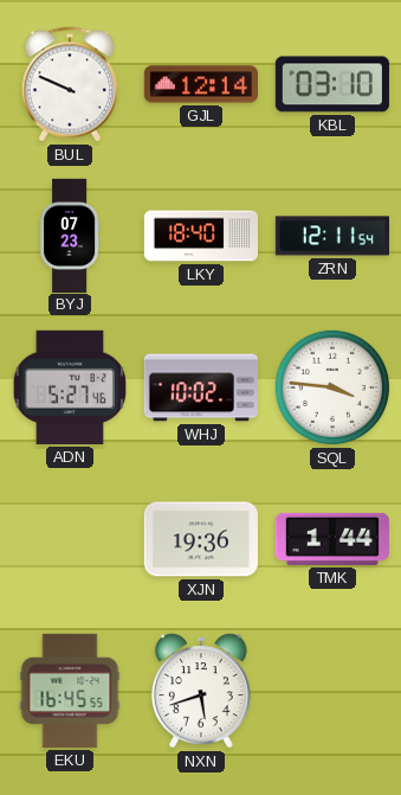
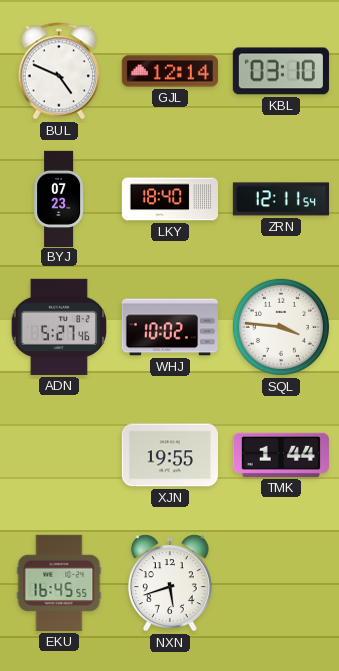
BUL: 9:49 -> 4:49
XJN: 19:36 -> 19:55
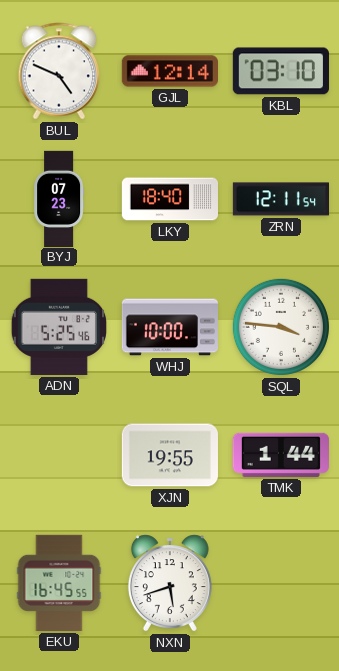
ADN: 5:27 -> 5:25
WHJ: 10:02 -> 10:00
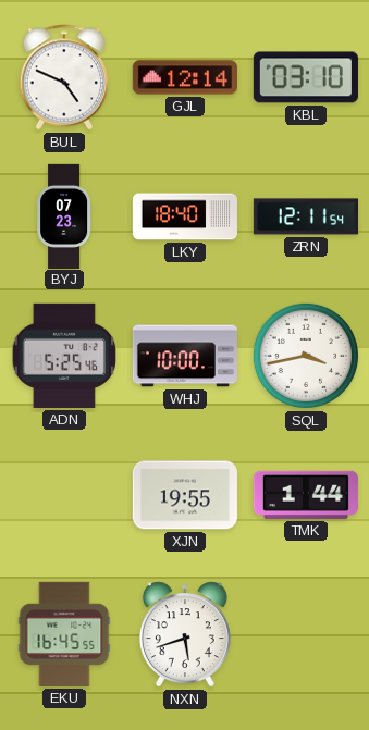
SQL: 3:46 -> 3:43
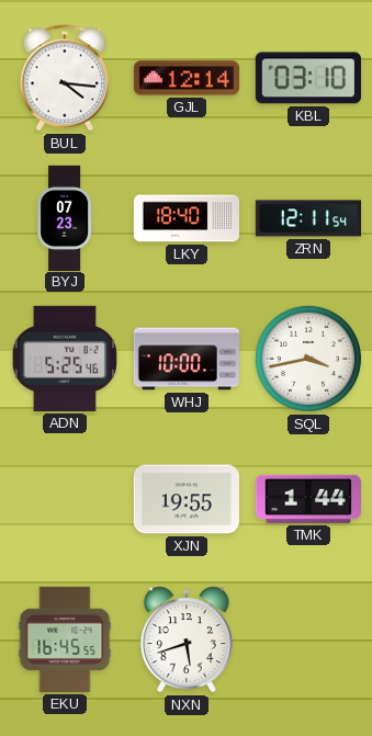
BUL: 4:49 -> 4:16
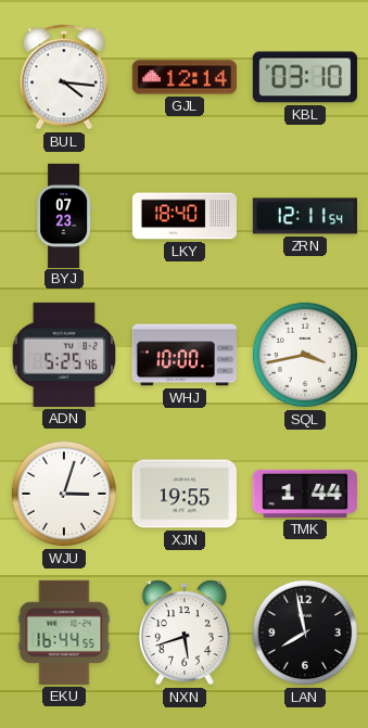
WJU: none -> 3:03
EKU: 16:45 -> 16:44
LAN: none -> 7:58
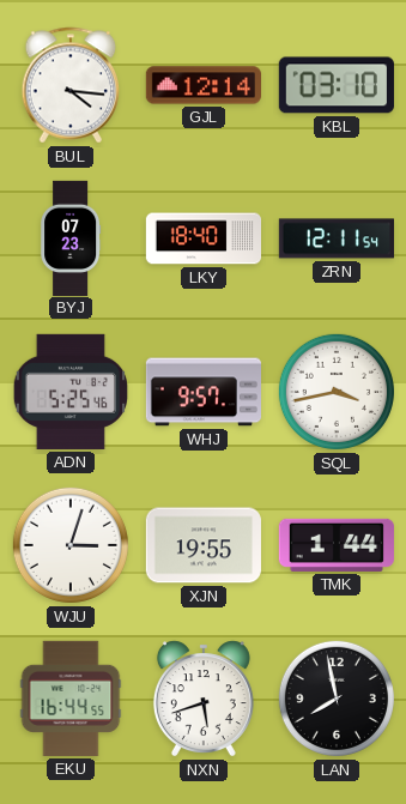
WHJ: 10:00 -> 9:57
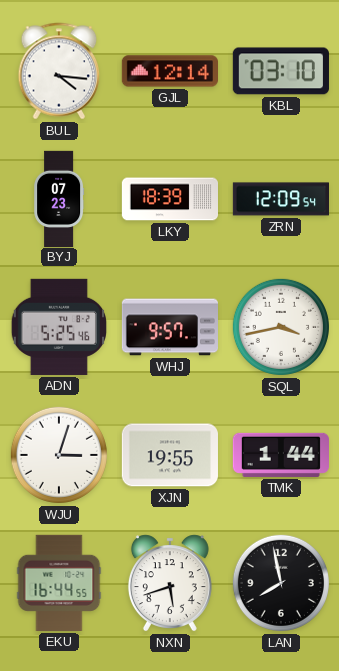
LKY: 18:40 -> 18:39
ZRN: 12:11 -> 12:09
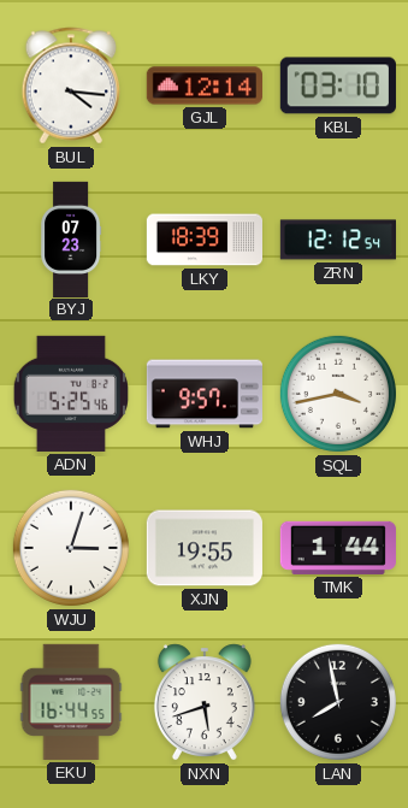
ZRN: 12:09 -> 12:12
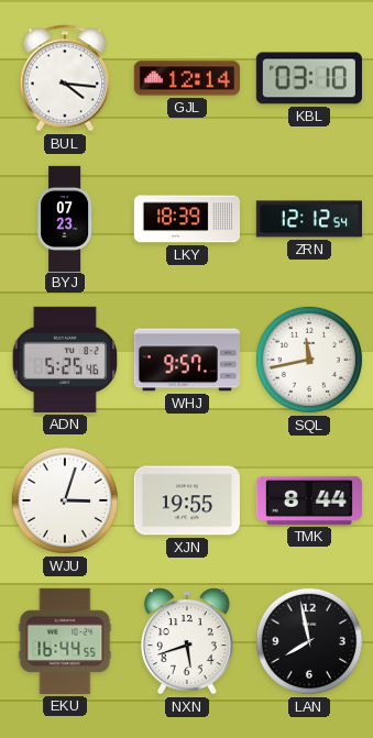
SQL: 3:43 -> 11:43
TMK: 1:44 -> 8:44
